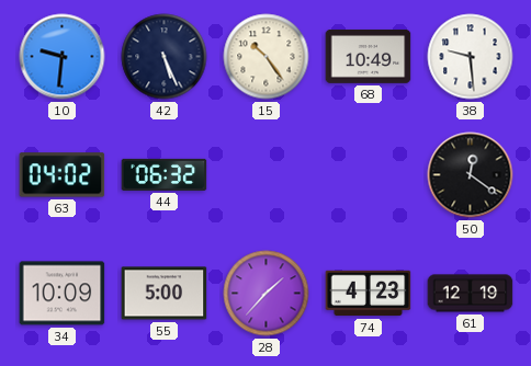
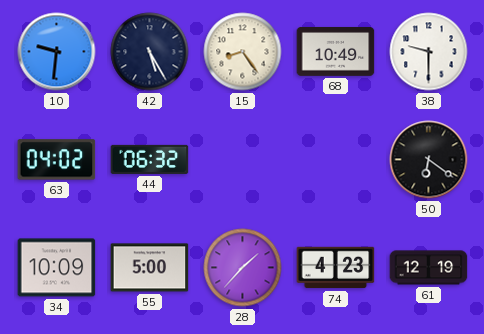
42: 5:26 -> 5:25
15: 10:24 -> 8:24
38: 9:29 -> 9:30
50: 12:21 -> 6:21
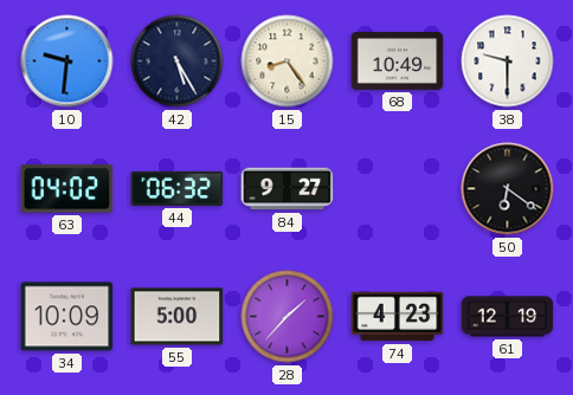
84: none -> 9:27
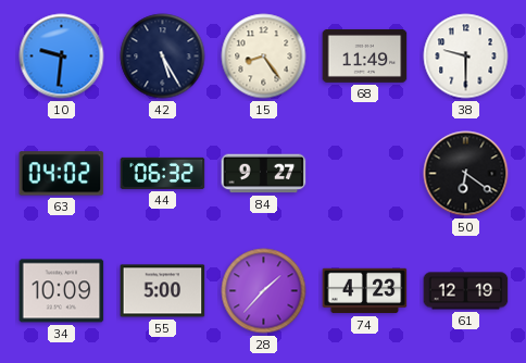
68: 10:49 -> 11:49
